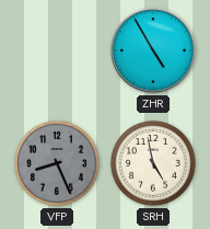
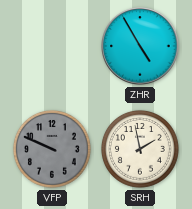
VFP: 8:26 -> 9:49
SRH: 4:58 -> 1:58
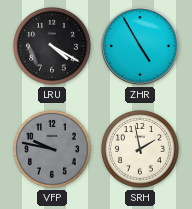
LRU: none -> 4:20
VFP: 9:49 -> 9:47
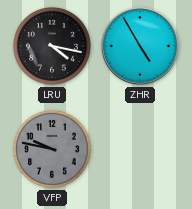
LRU: 4:20 -> 4:17
SRH: 1:58 -> none
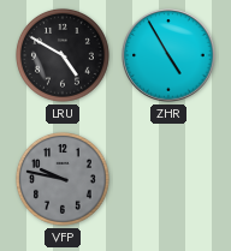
LRU: 4:17 -> 4:50
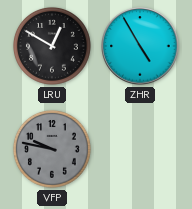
LRU: 4:50 -> 12:50
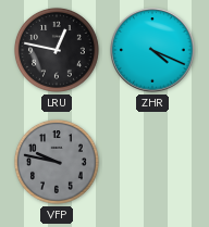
LRU: 12:50 -> 12:47
ZHR: 4:55 -> 4:19
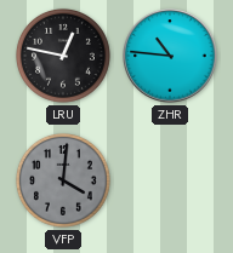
ZHR: 4:19 -> 10:46
VFP: 9:47 -> 4:01
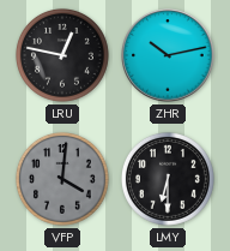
ZHR: 10:46 -> 10:13
LMY: none -> 6:30
